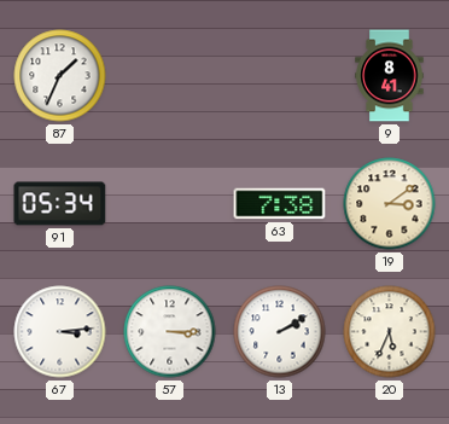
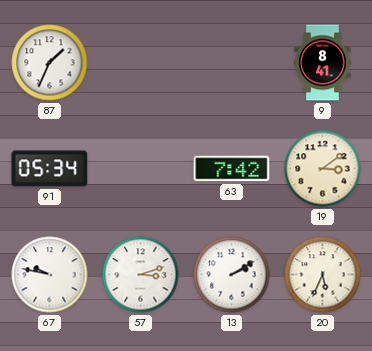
63: 7:38 -> 7:42
67: 3:14 -> 9:47
57: 3:15 -> 3:12
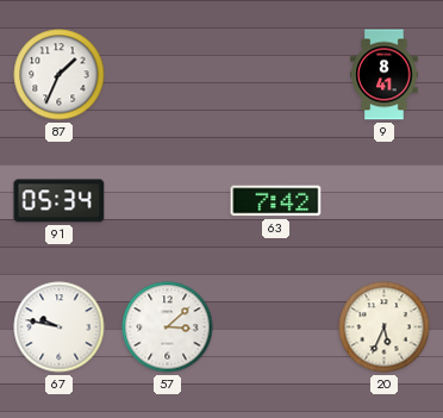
19: 3:09 -> none
57: 3:12 -> 3:08
13: 2:10 -> none
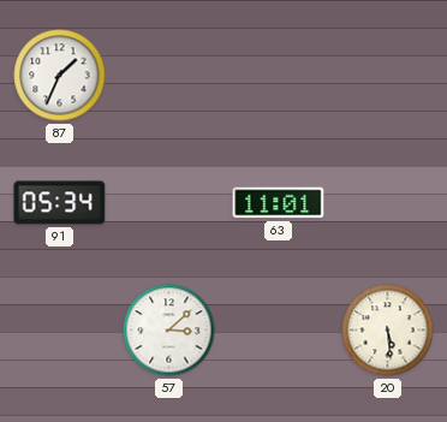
9: 8:41 -> none
63: 7:42 -> 11:01
67: 9:47 -> none
20: 5:34 -> 5:29
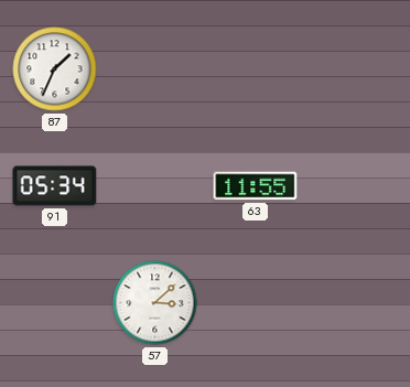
63: 11:01 -> 11:55
20: 5:29 -> none
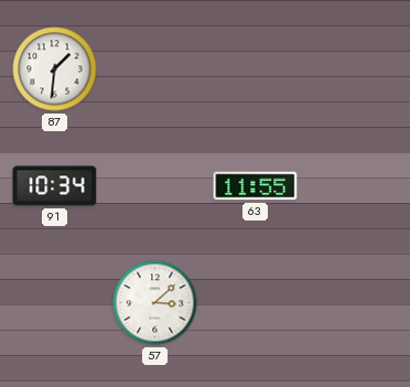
87: 1:34 -> 1:31
91: 05:34 -> 10:34
